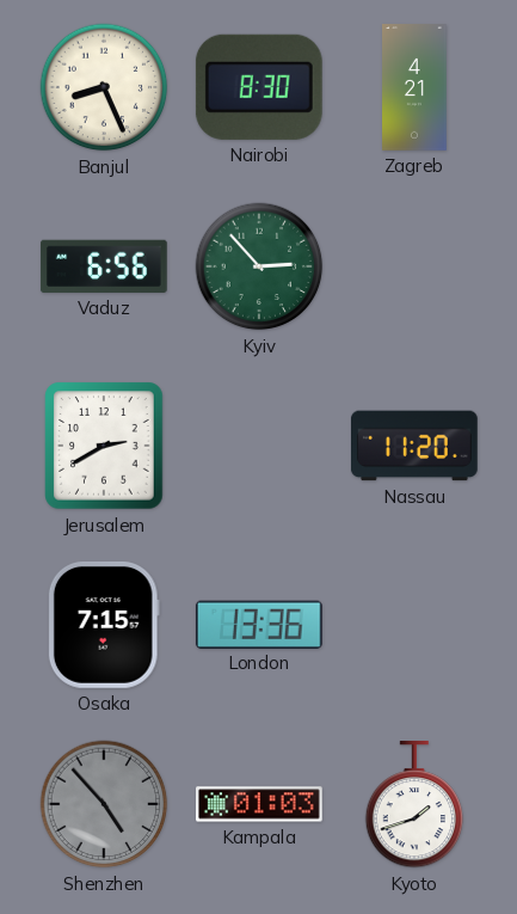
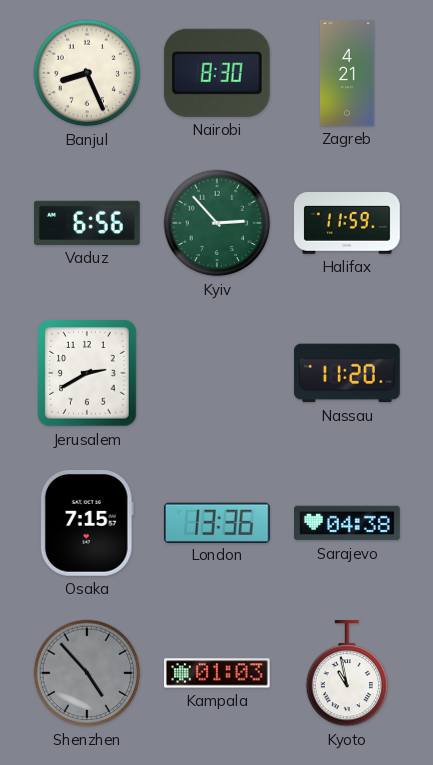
Halifax: none -> 11:59
Sarajevo: none -> 04:38
Kyoto: 1:42 -> 10:58
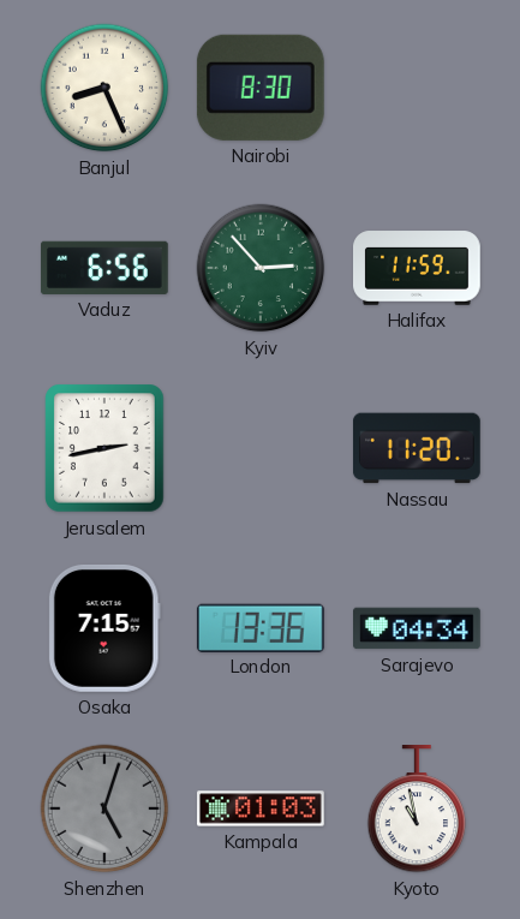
Zagreb: 4:21 -> none
Jerusalem: 2:40 -> 2:43
Sarajevo: 04:38 -> 04:34
Shenzhen: 4:53 -> 5:03
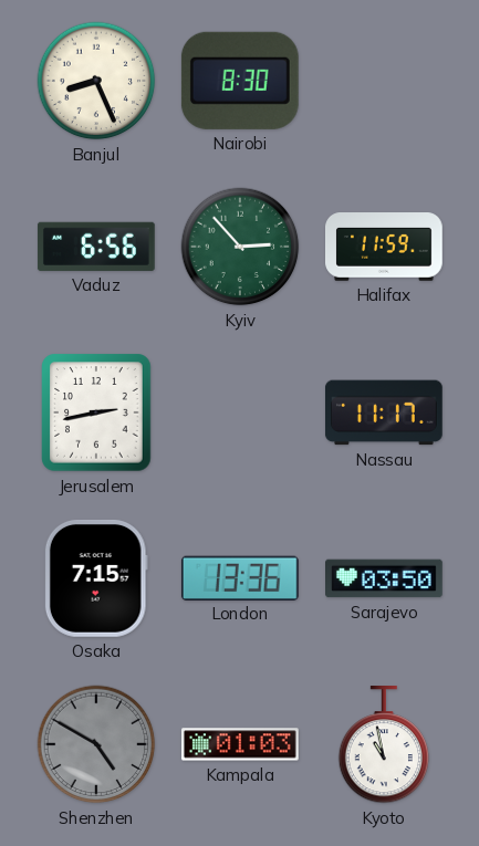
Nassau: 11:20 -> 11:17
Sarajevo: 04:34 -> 03:50
Shenzhen: 5:03 -> 4:50
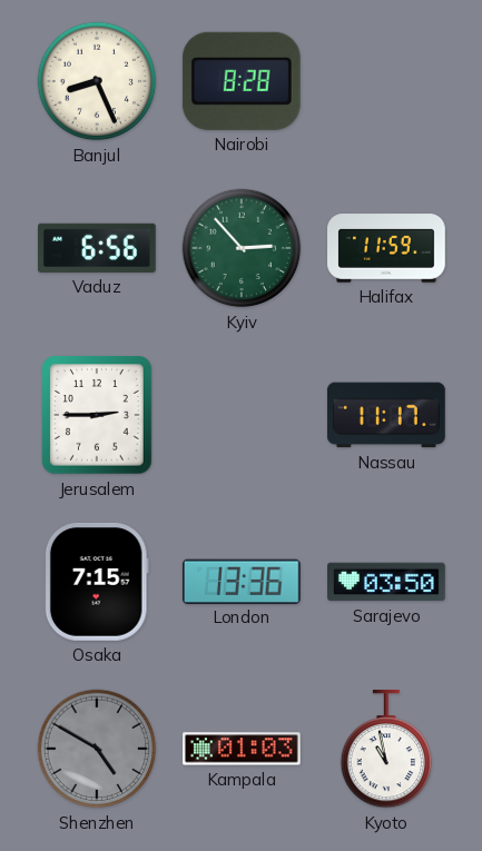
Nairobi: 8:30 -> 8:28
Jerusalem: 2:43 -> 2:45
